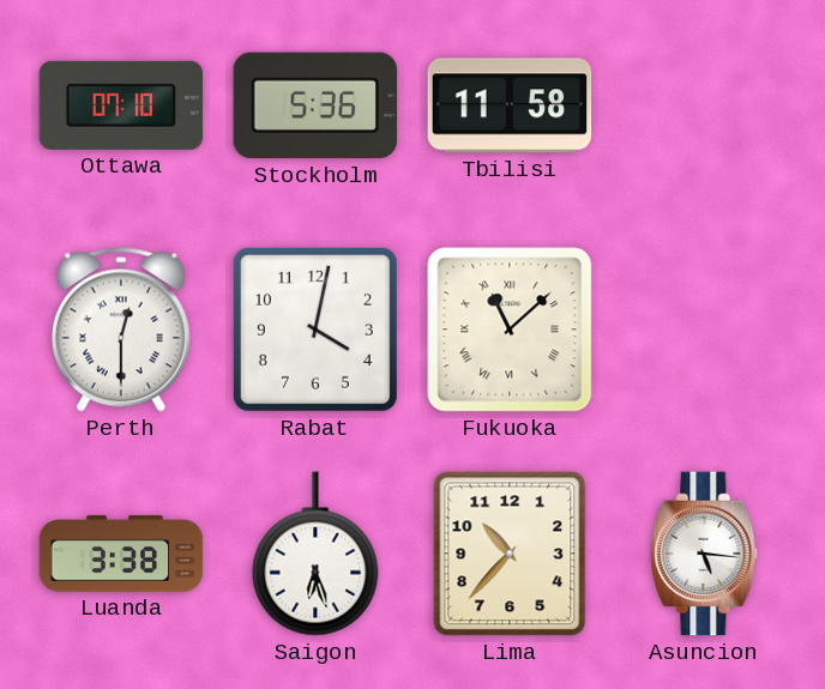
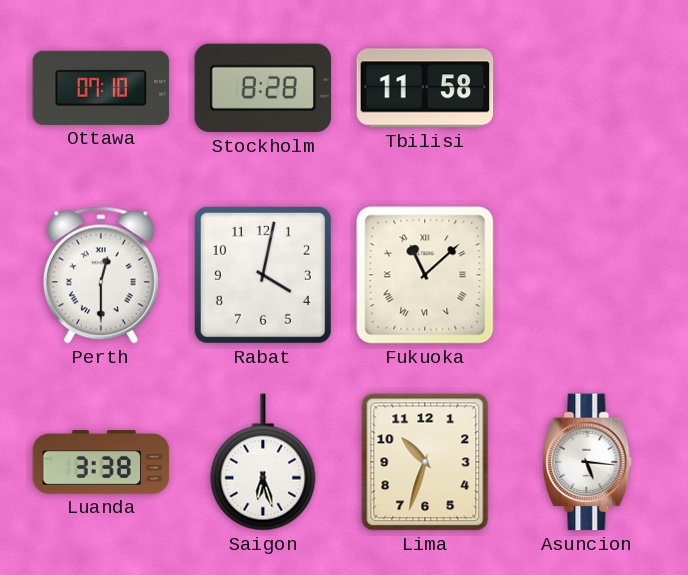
Stockholm: 5:36 -> 8:28
Lima: 10:37 -> 10:33
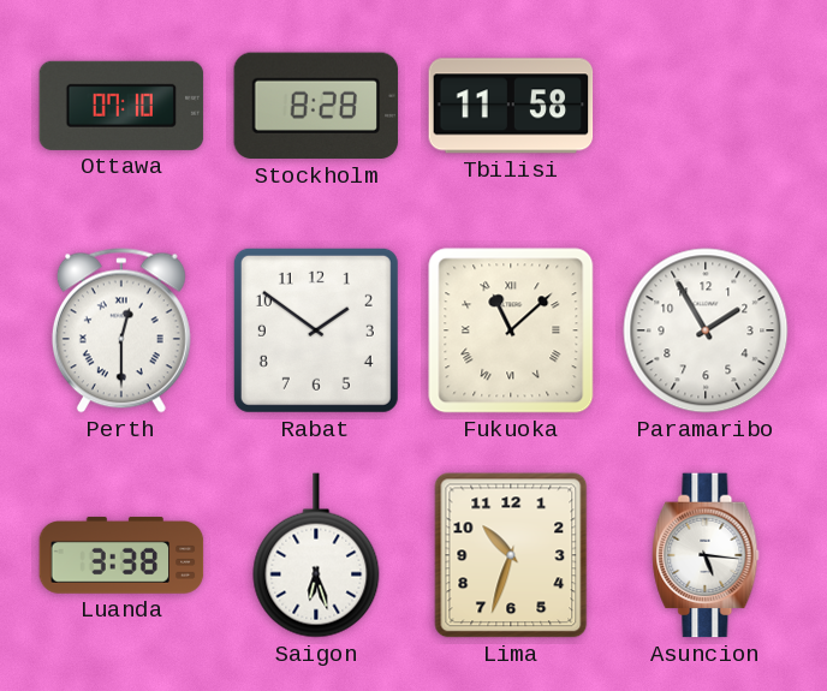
Rabat: 4:02 -> 1:51
Paramaribo: none -> 1:55
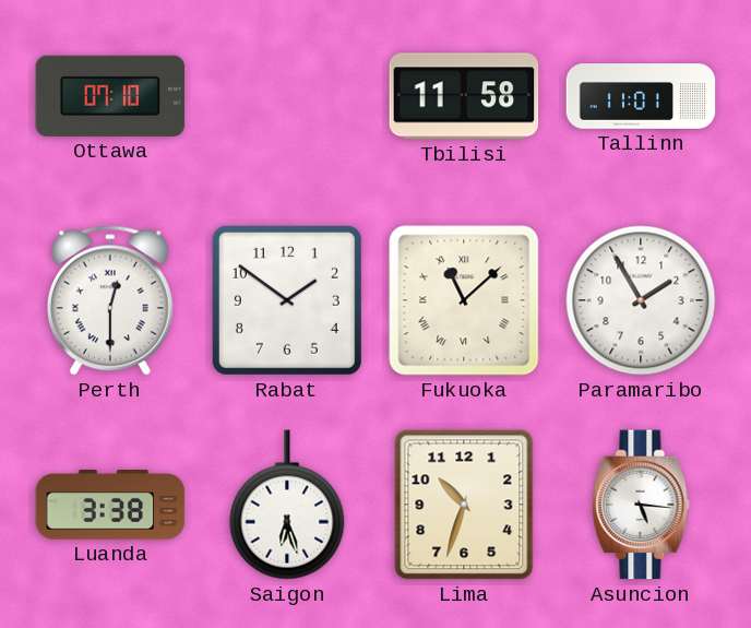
Stockholm: 8:28 -> none
Tallinn: none -> 11:01
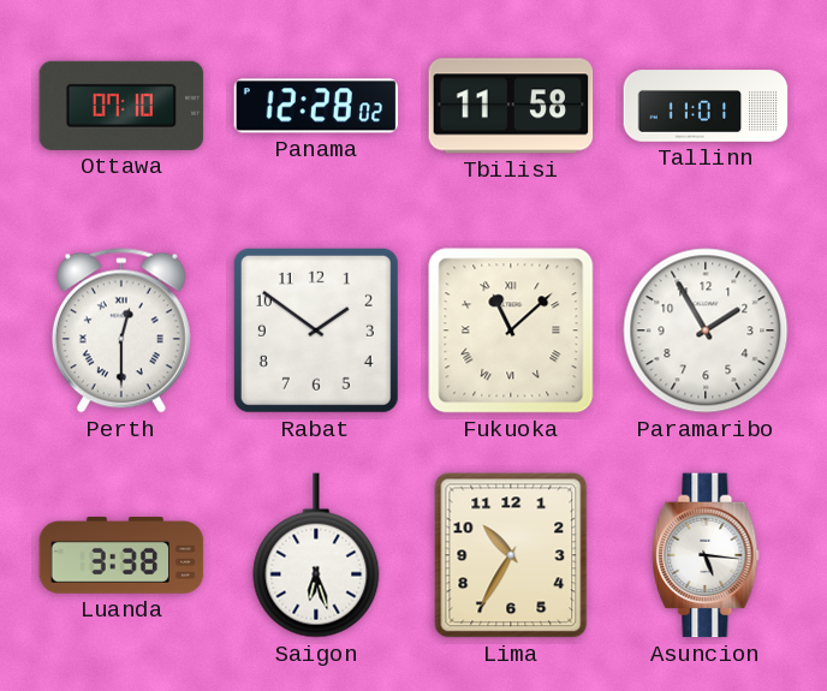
Panama: none -> 12:28
Lima: 10:33 -> 10:35
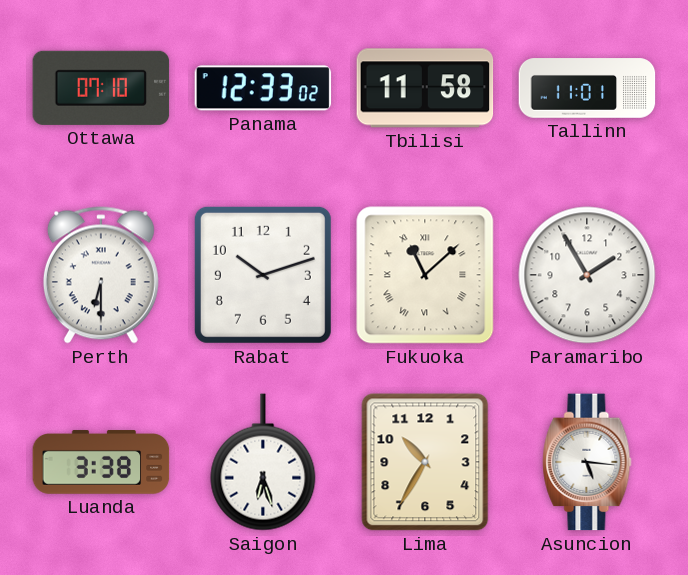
Panama: 12:28 -> 12:33
Perth: 12:30 -> 6:30
Rabat: 1:51 -> 10:12
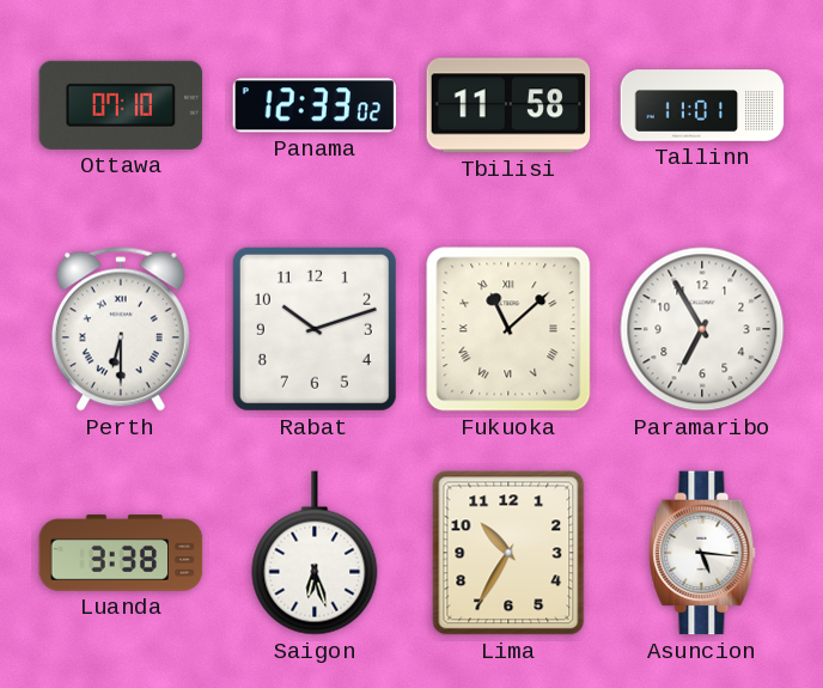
Paramaribo: 1:55 -> 6:55
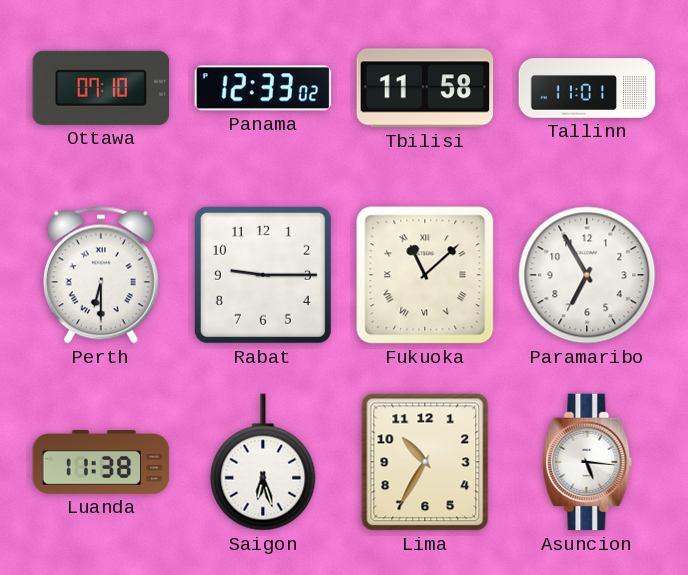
Rabat: 10:12 -> 9:15
Luanda: 3:38 -> 11:38
